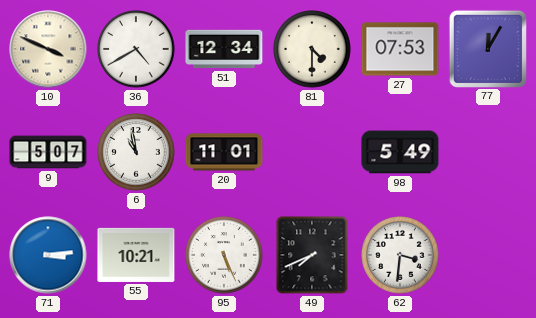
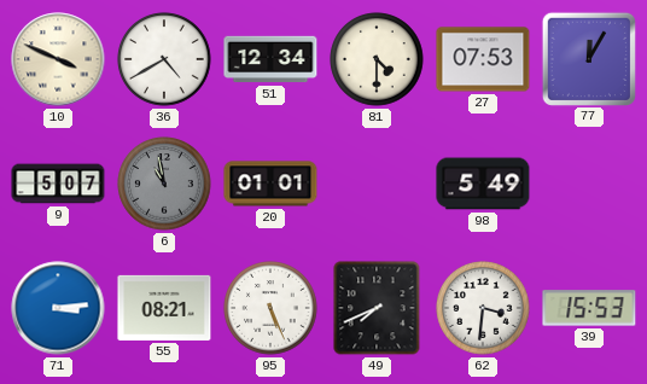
6 dial: white -> grey
20: 11:01 -> 01:01
55: 10:21 -> 08:21
39: none -> 15:53
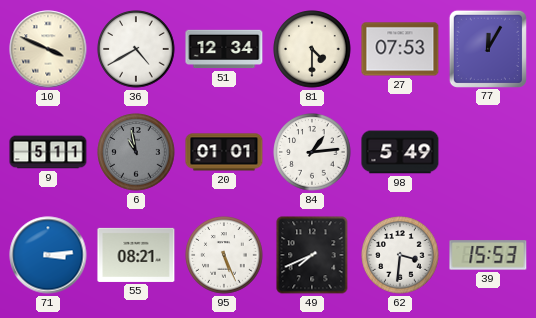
9: 5:07 -> 5:11
84: none -> 1:14
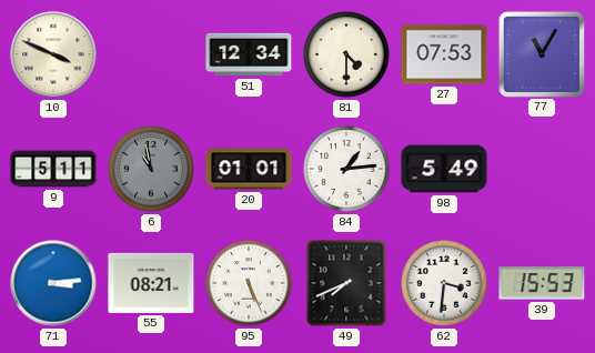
36: 4:40 -> none
77: 12:05 -> 11:05
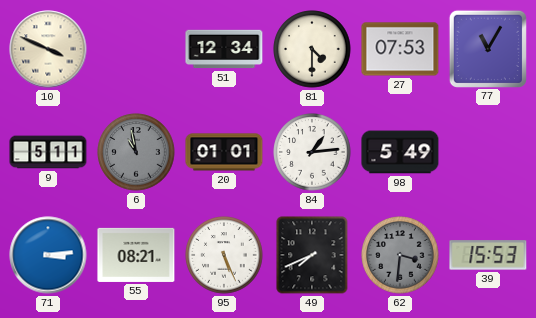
62 dial: white -> grey
